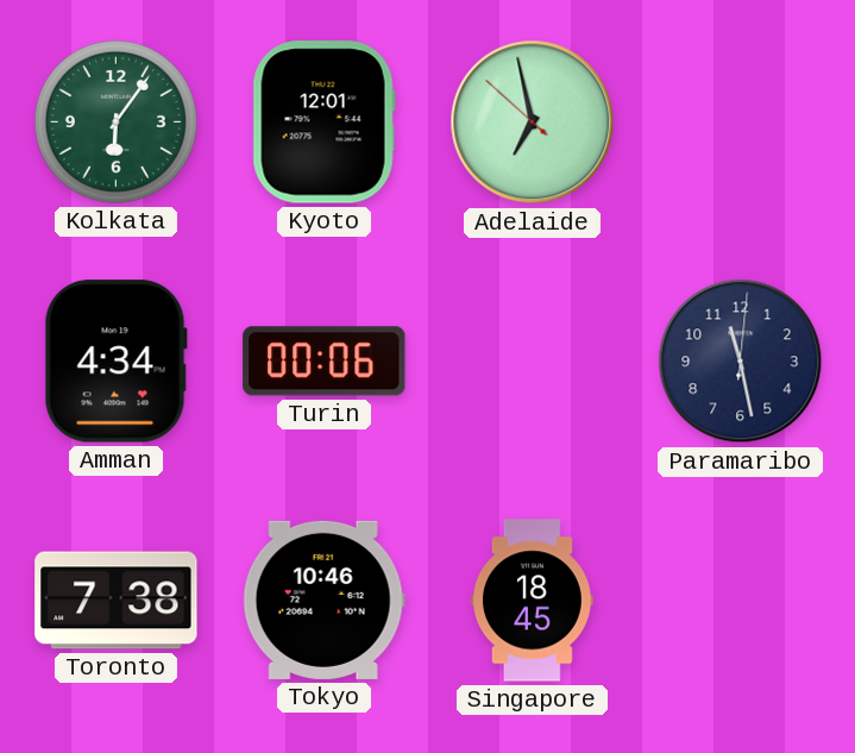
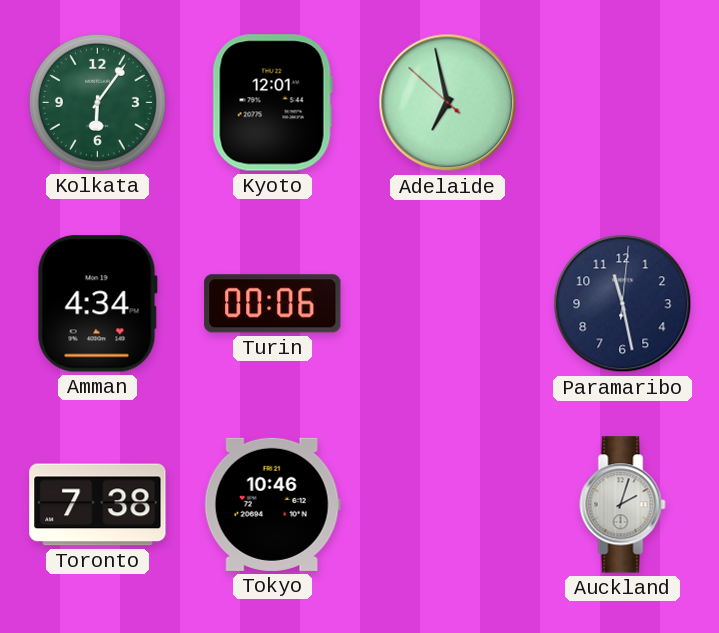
Singapore: 18:45 -> none
Auckland: none -> 2:03
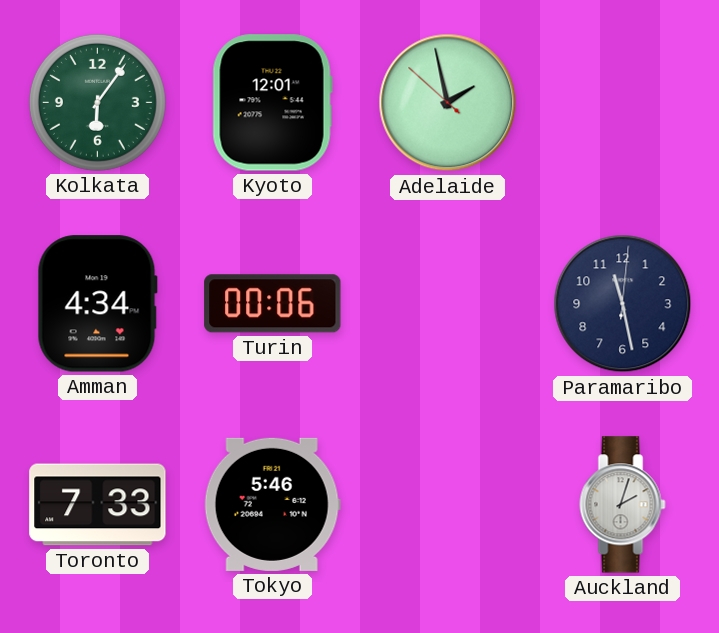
Adelaide: 6:57 -> 1:57
Toronto: 7:38 -> 7:33
Tokyo: 10:46 -> 5:46
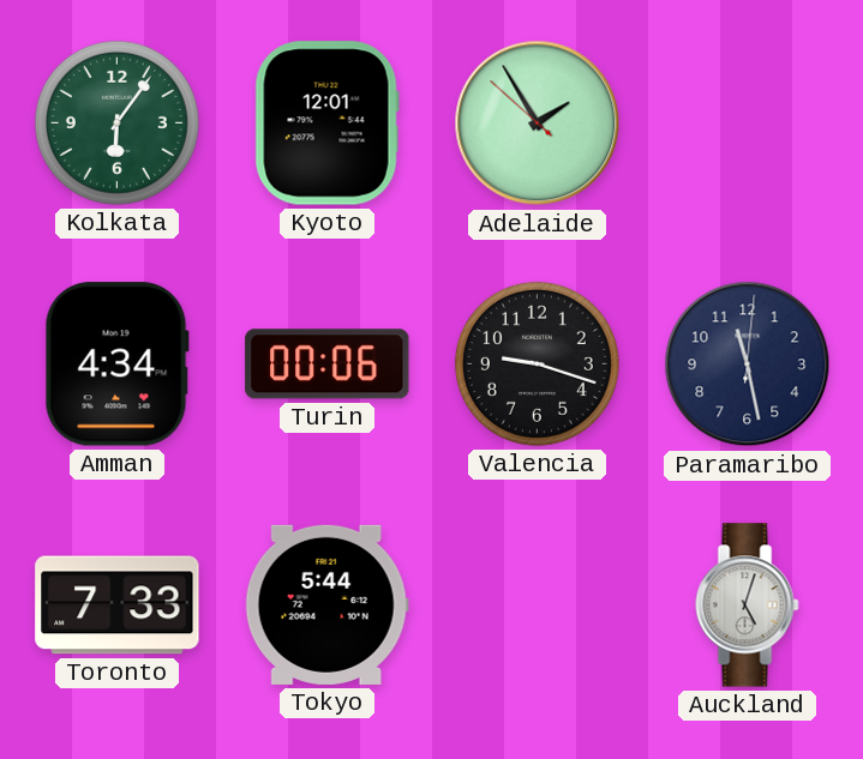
Adelaide: 1:57 -> 1:54
Valencia: none -> 9:18
Tokyo: 5:46 -> 5:44
Auckland: 2:03 -> 5:03
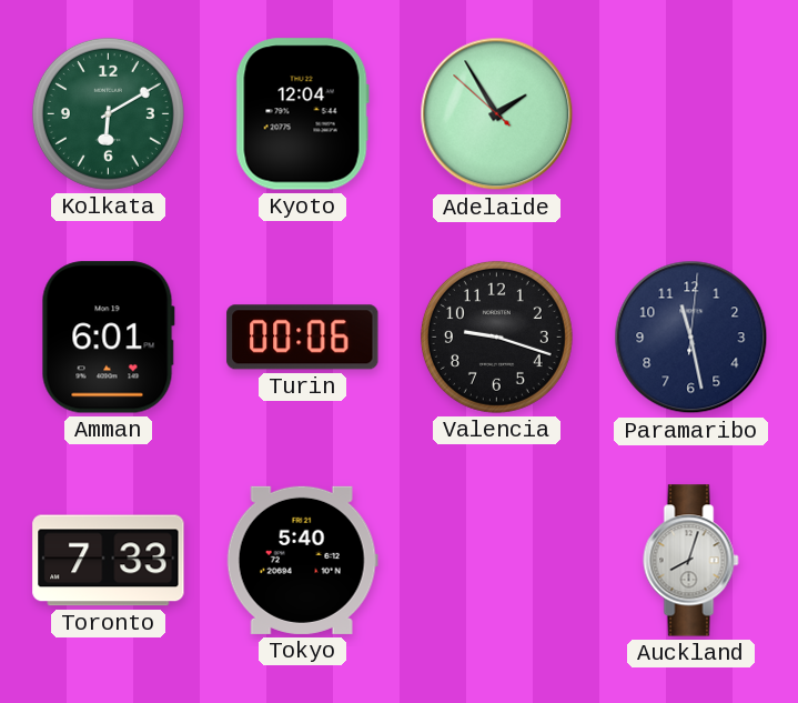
Kolkata: 6:06 -> 6:10
Kyoto: 12:01 -> 12:04
Amman: 4:34 -> 6:01
Tokyo: 5:44 -> 5:40
Auckland: 5:03 -> 8:03
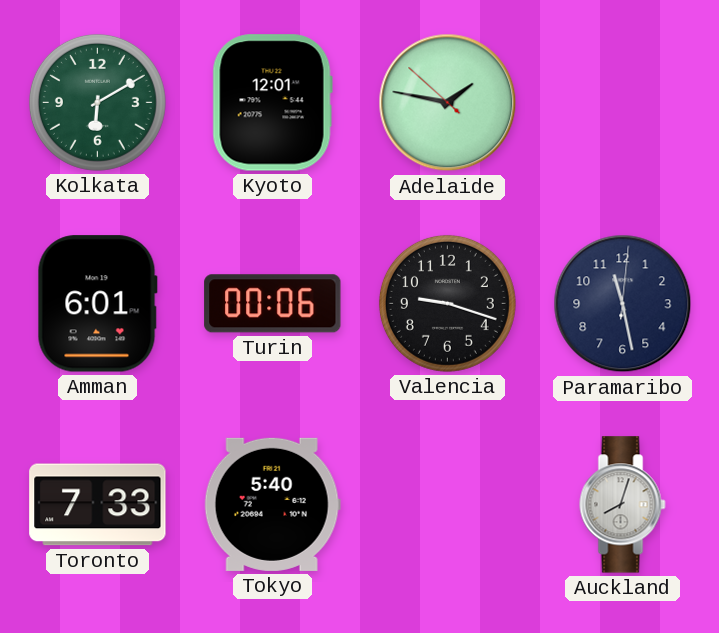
Kyoto: 12:04 -> 12:01
Adelaide: 1:54 -> 1:46
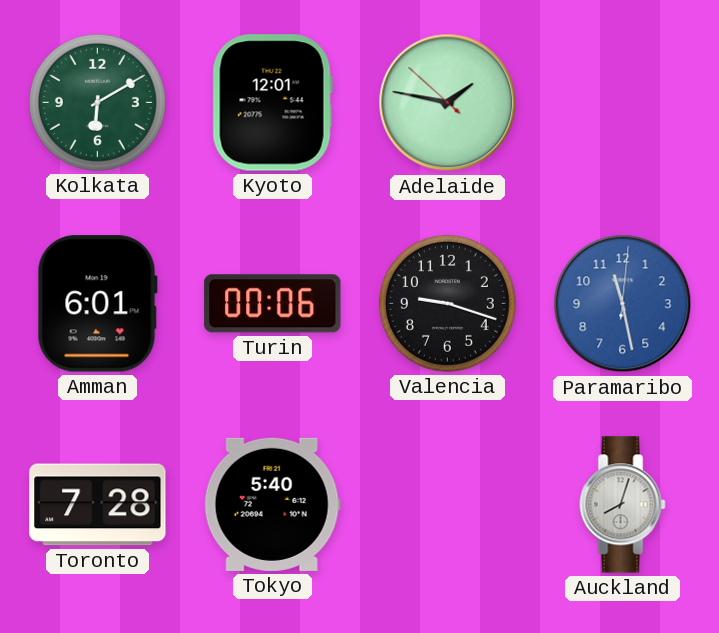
Paramaribo dial: navy -> blue
Toronto: 7:33 -> 7:28
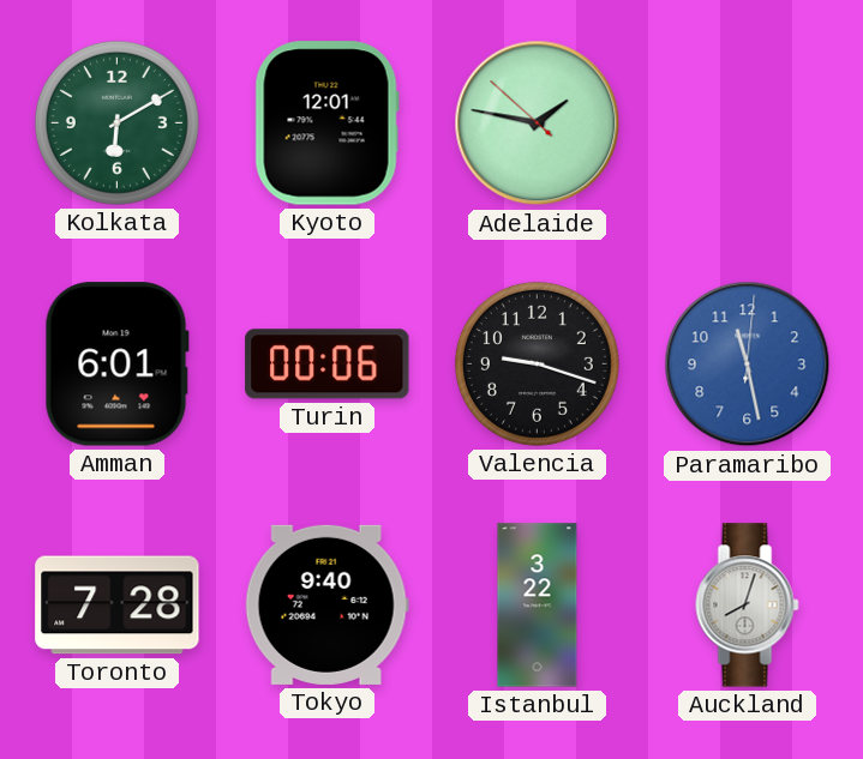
Tokyo: 5:40 -> 9:40
Istanbul: none -> 3:22
